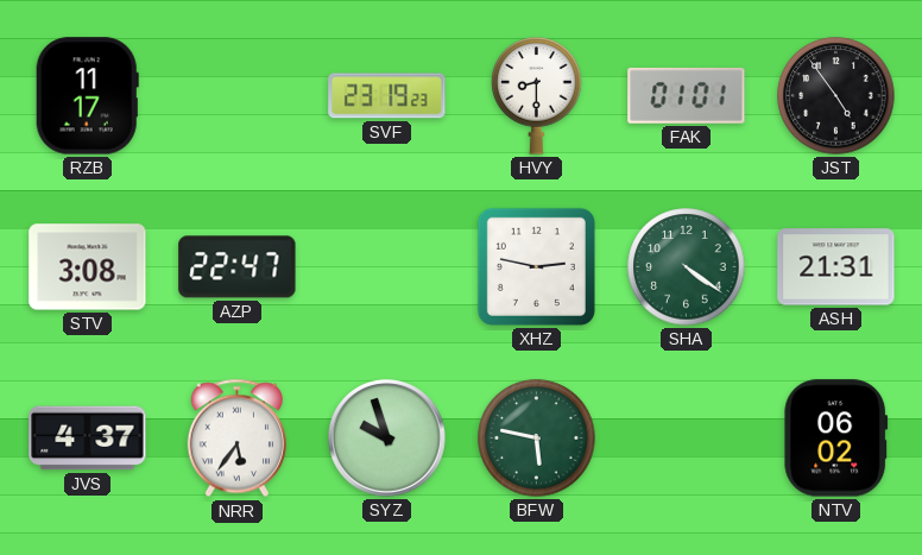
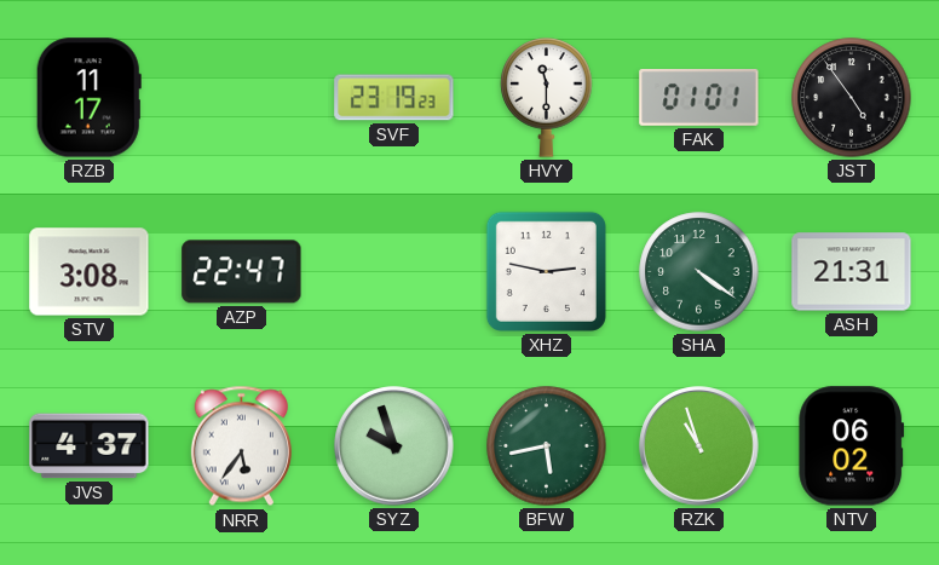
HVY: 8:30 -> 11:30
BFW: 5:47 -> 5:43
RZK: none -> 10:57
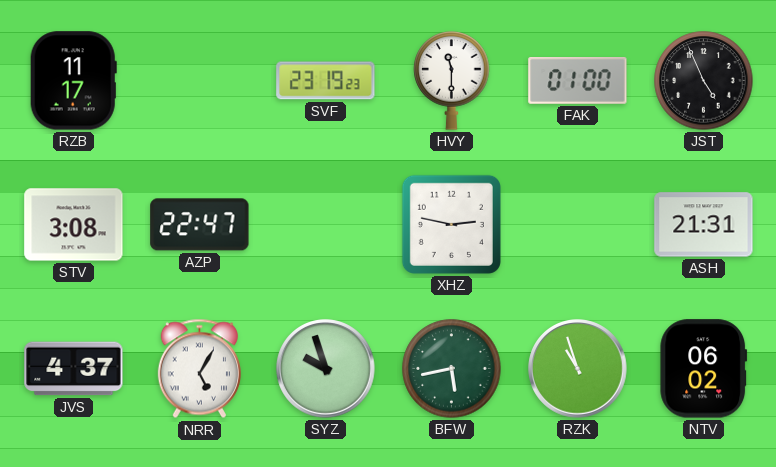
FAK: 01:01 -> 01:00
JST: 4:54 -> 4:56
SHA: 4:21 -> none
NRR: 5:36 -> 5:05
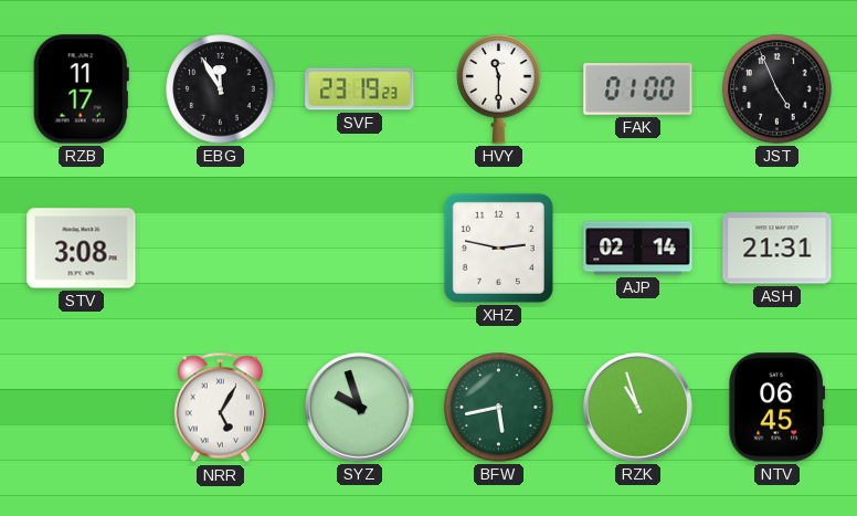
EBG: none -> 11:55
AZP: 22:47 -> none
AJP: none -> 02:14
JVS: 4:37 -> none
NTV: 06:02 -> 06:45
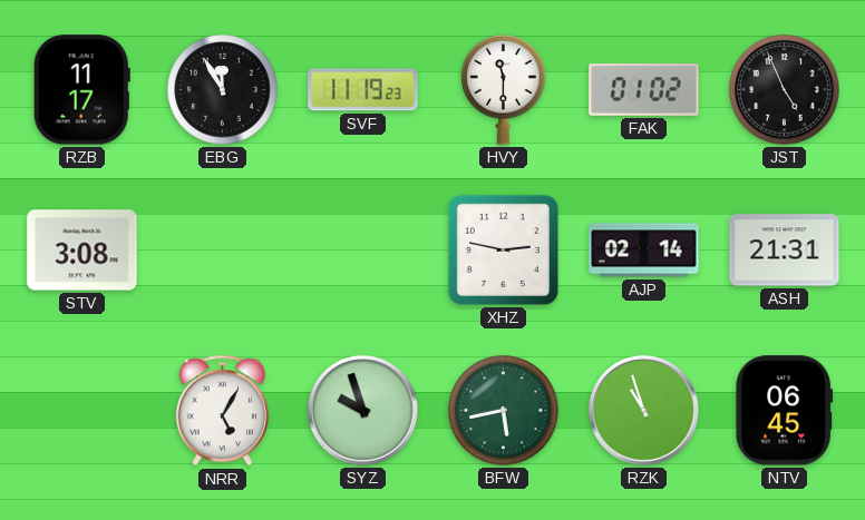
SVF: 23:19 -> 11:19
FAK: 01:00 -> 01:02
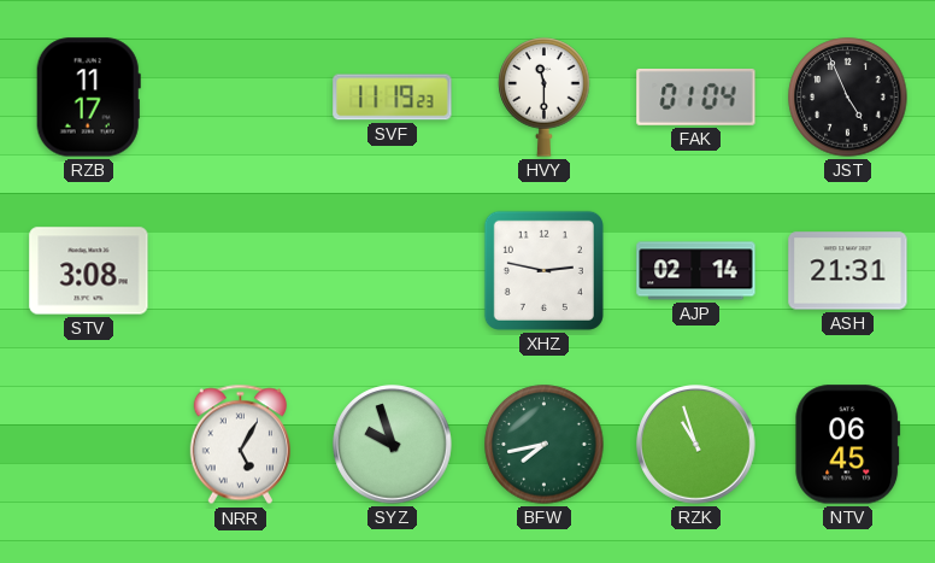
EBG: 11:55 -> none
FAK: 01:02 -> 01:04
BFW: 5:43 -> 7:43
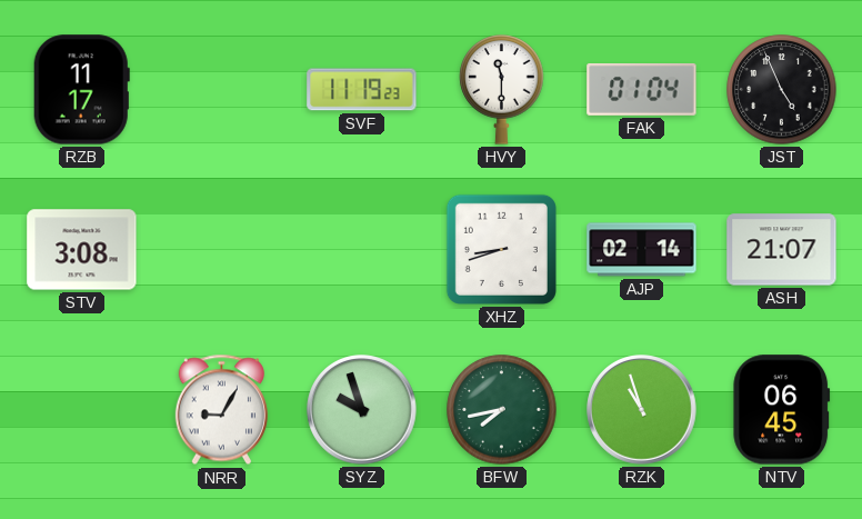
XHZ: 2:47 -> 8:42
ASH: 21:31 -> 21:07
NRR: 5:05 -> 9:05
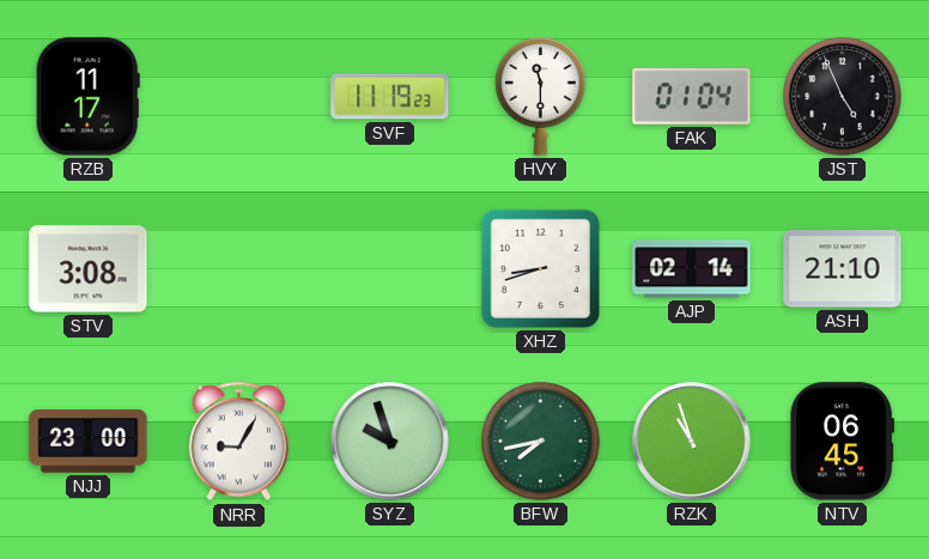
ASH: 21:07 -> 21:10
NJJ: none -> 23:00
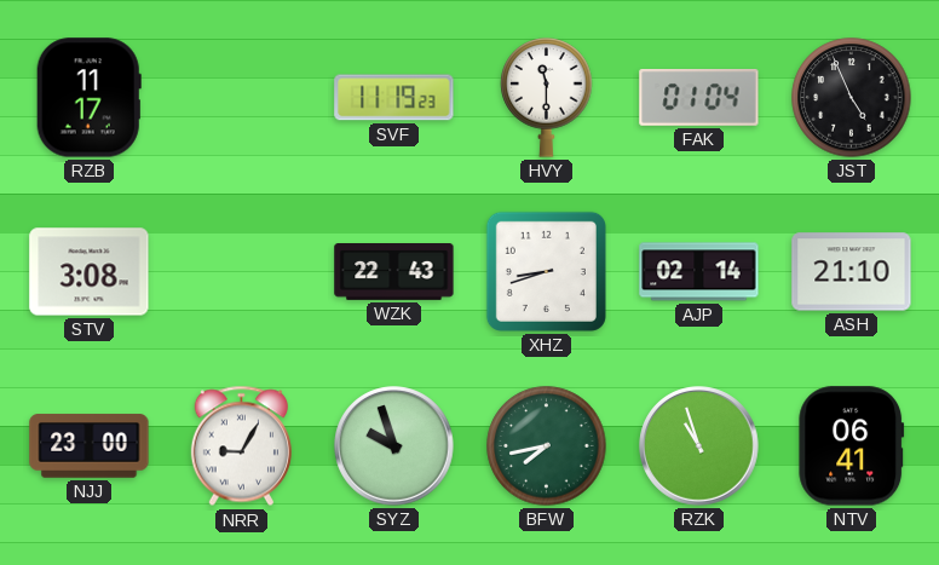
WZK: none -> 22:43
NTV: 06:45 -> 06:41
